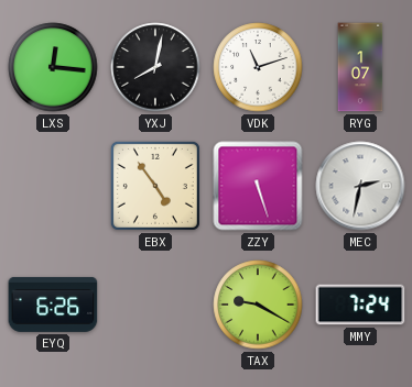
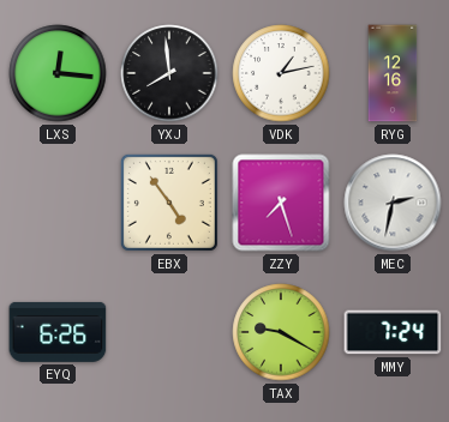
YXJ: 8:02 -> 7:59
VDK: 11:12 -> 1:13
RYG: 1:07 -> 12:16
ZZY: 5:27 -> 7:27
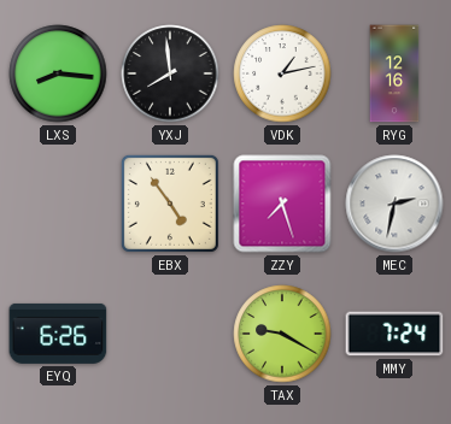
LXS: 12:16 -> 8:16
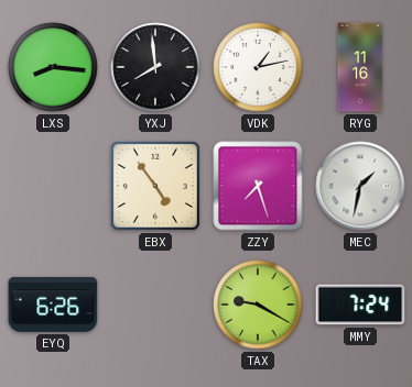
RYG: 12:16 -> 11:16
MEC: 2:32 -> 1:32
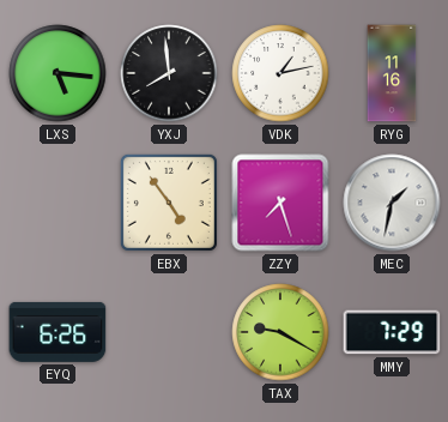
LXS: 8:16 -> 5:16
MMY: 7:24 -> 7:29
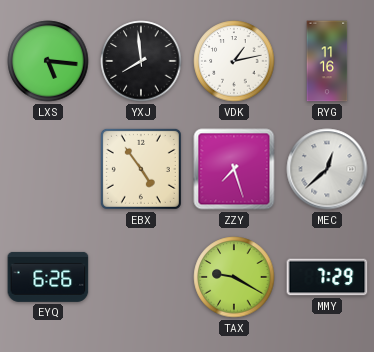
MEC: 1:32 -> 12:38
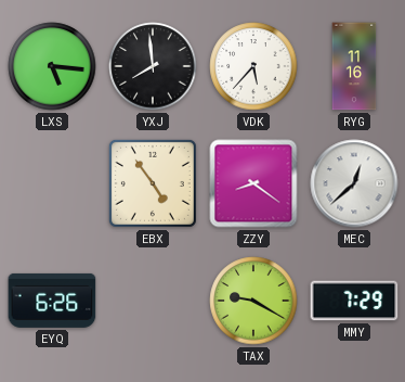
VDK: 1:13 -> 5:37
ZZY: 7:27 -> 8:21
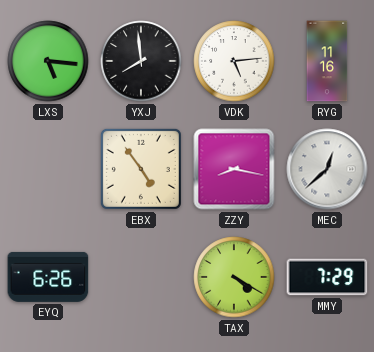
VDK: 5:37 -> 5:14
ZZY: 8:21 -> 8:17
TAX: 9:20 -> 4:20
